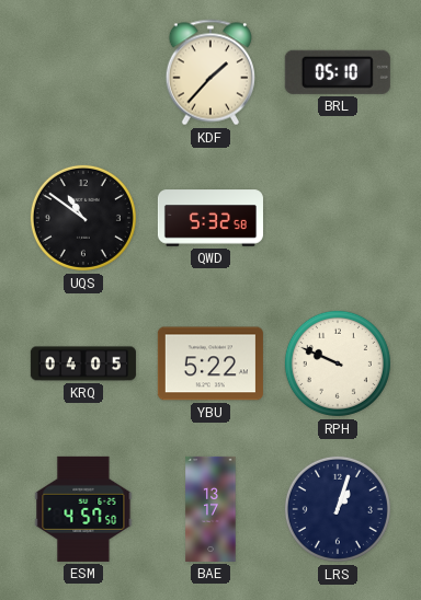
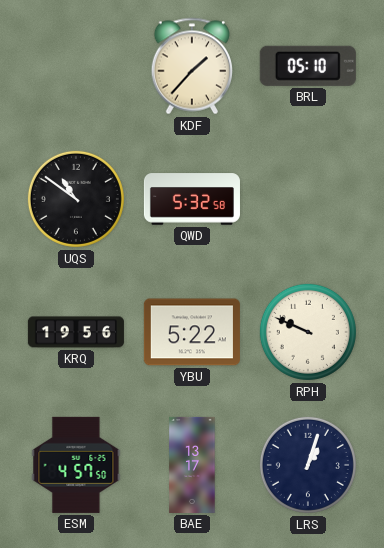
KRQ: 04:05 -> 19:56
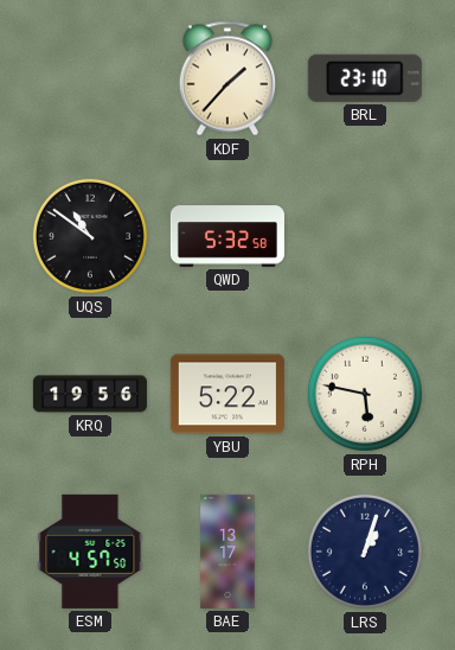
BRL: 05:10 -> 23:10
RPH: 9:49 -> 5:47
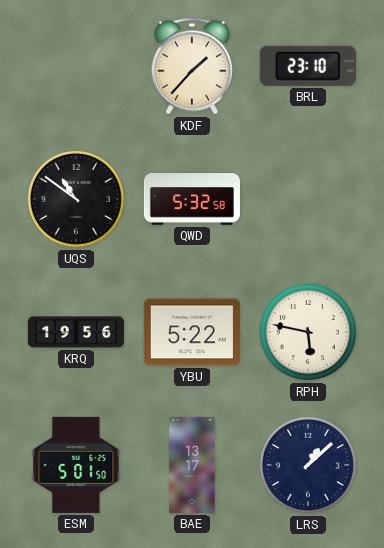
ESM: 4:57 -> 5:01
LRS: 1:03 -> 1:08
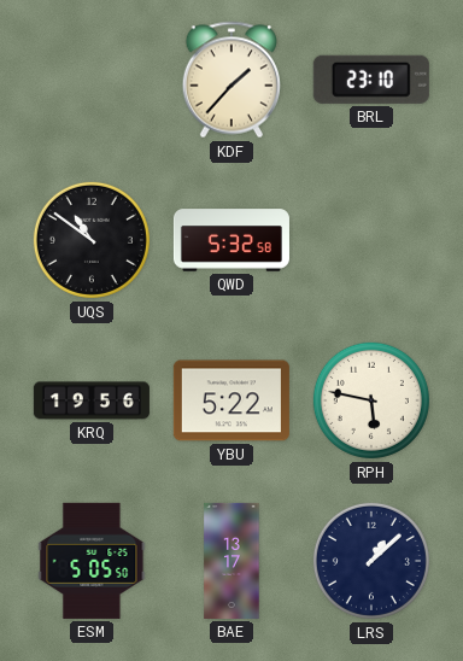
ESM: 5:01 -> 5:05
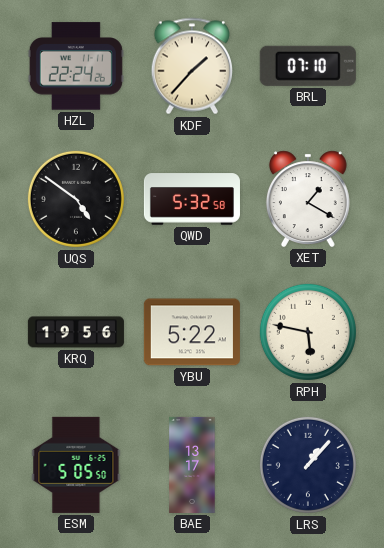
HZL: none -> 22:24
BRL: 23:10 -> 07:10
UQS: 10:51 -> 4:51
XET: none -> 1:20
LRS: 1:08 -> 1:07
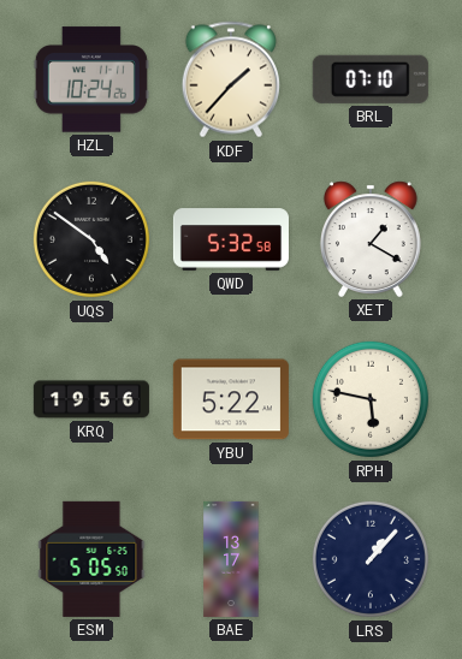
HZL: 22:24 -> 10:24
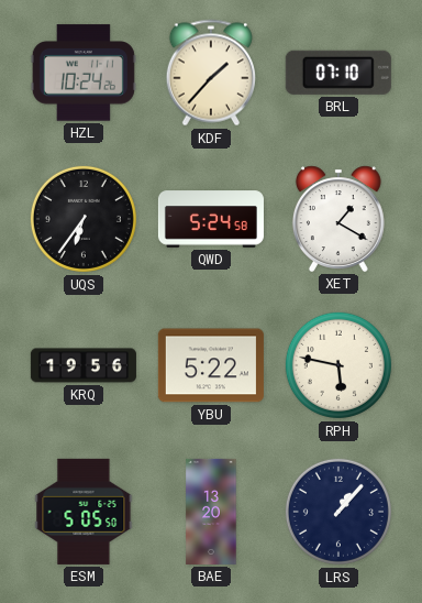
UQS: 4:51 -> 6:36
QWD: 5:32 -> 5:24
BAE: 13:17 -> 13:20
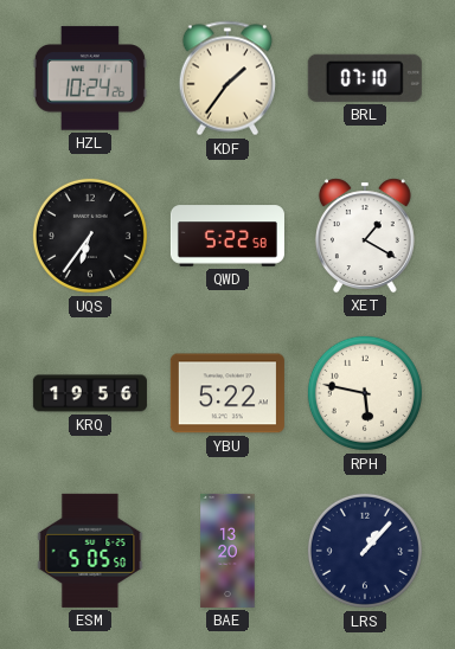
KDF: 1:37 -> 1:36
QWD: 5:24 -> 5:22
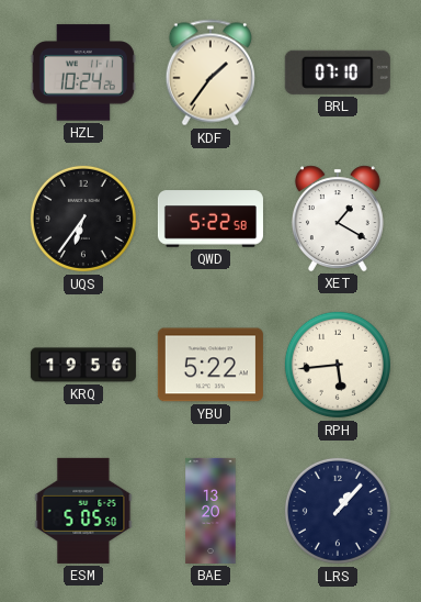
RPH: 5:47 -> 5:44
